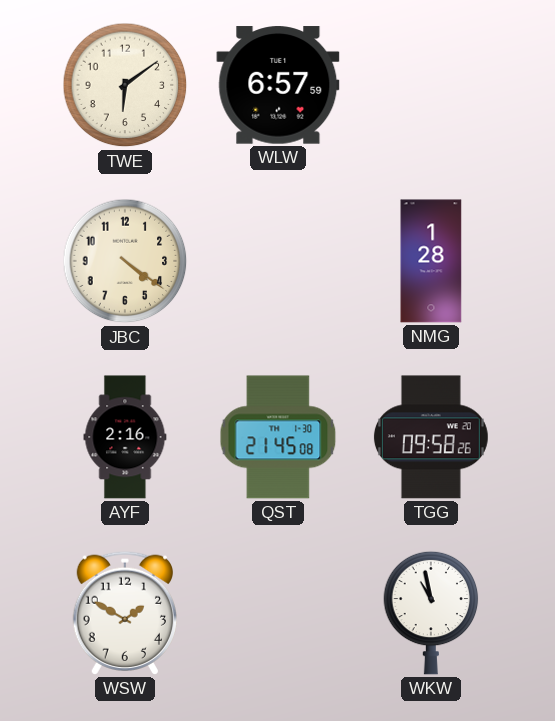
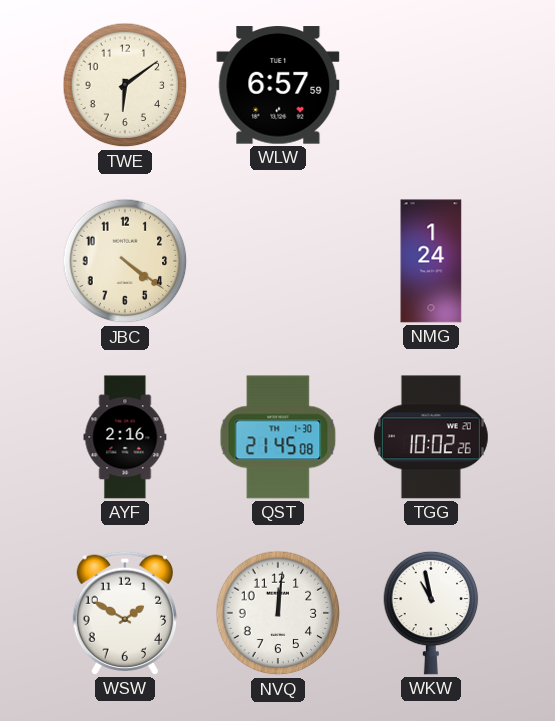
NMG: 1:28 -> 1:24
TGG: 09:58 -> 10:02
NVQ: none -> 12:01
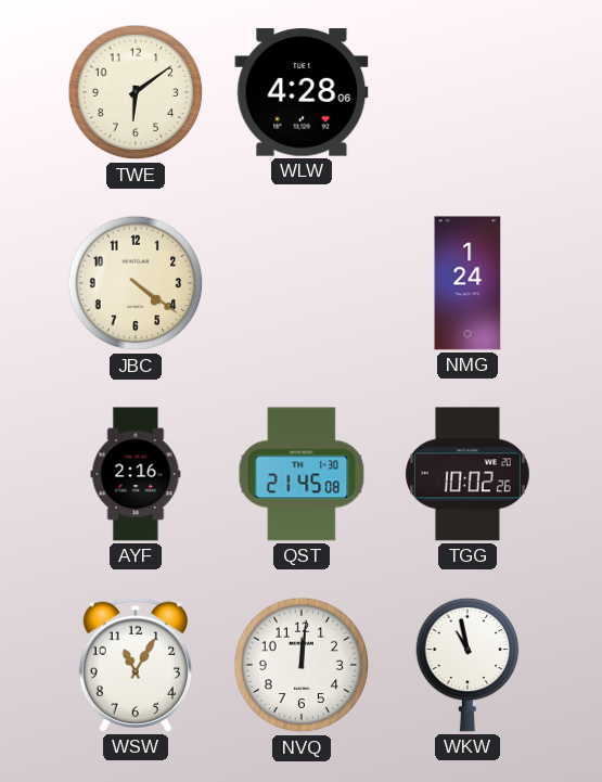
WLW: 6:57 -> 4:28
WSW: 1:50 -> 11:05
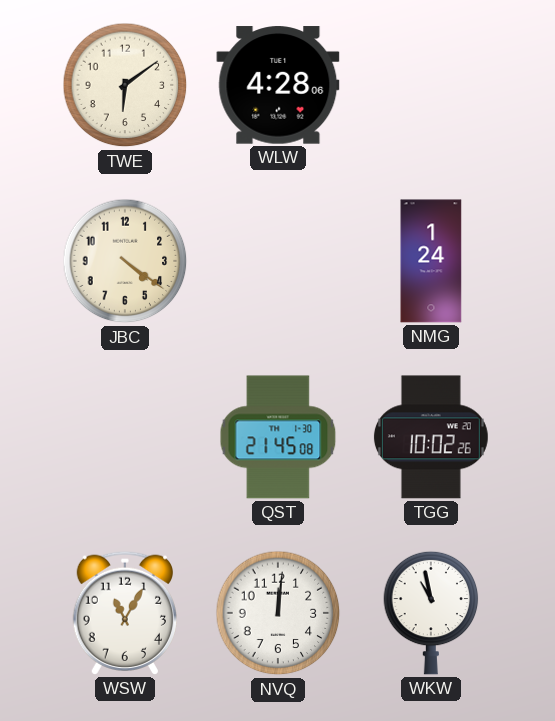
AYF: 2:16 -> none
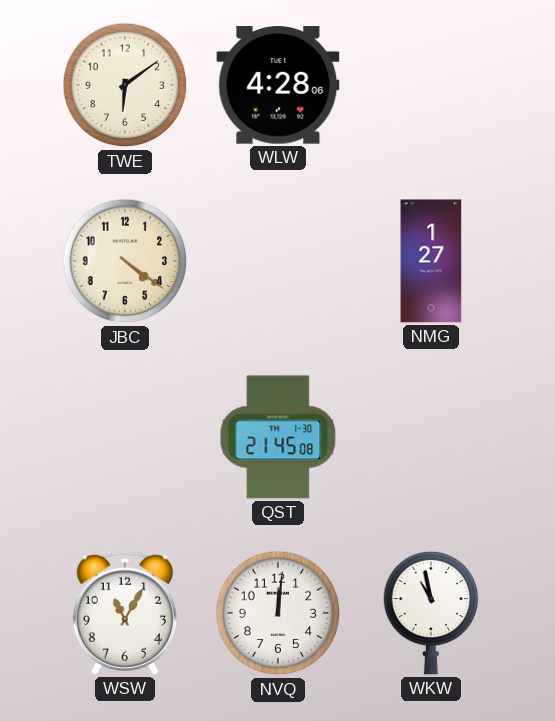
NMG: 1:24 -> 1:27
TGG: 10:02 -> none
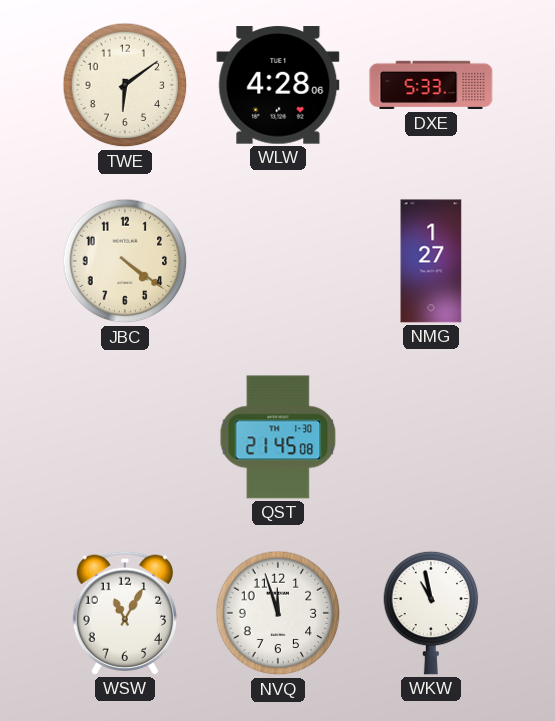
DXE: none -> 5:33
NVQ: 12:01 -> 11:57
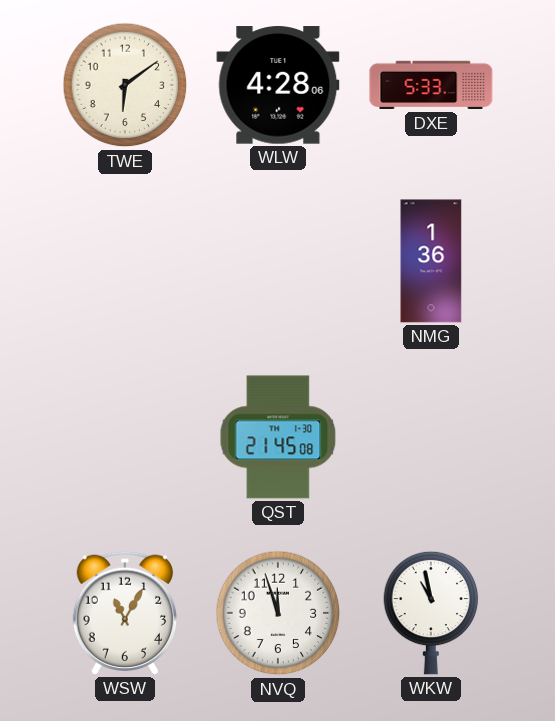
JBC: 4:21 -> none
NMG: 1:27 -> 1:36
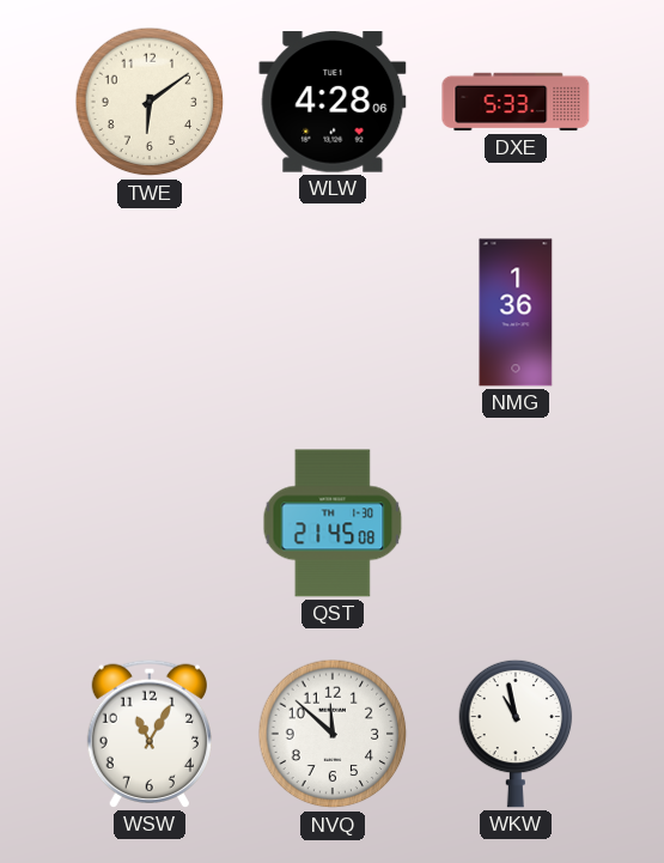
NVQ: 11:57 -> 11:52
